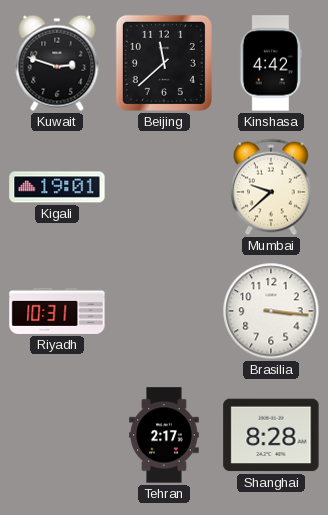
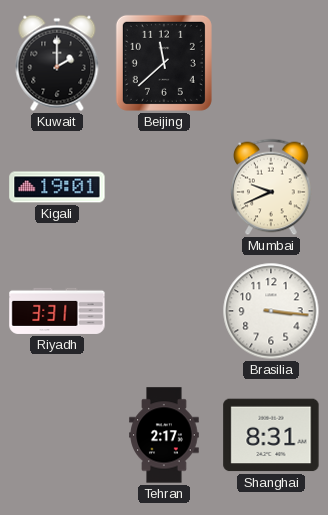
Kuwait: 2:48 -> 2:00
Kinshasa: 4:42 -> none
Mumbai: 9:38 -> 9:41
Riyadh: 10:31 -> 3:31
Shanghai: 8:28 -> 8:31
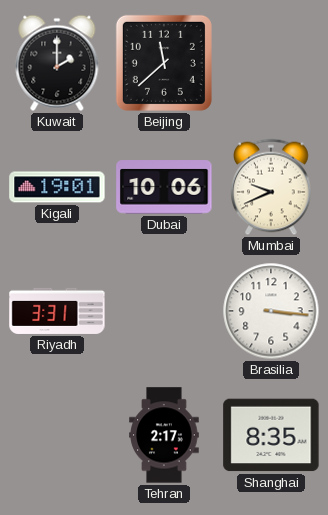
Dubai: none -> 10:06
Shanghai: 8:31 -> 8:35
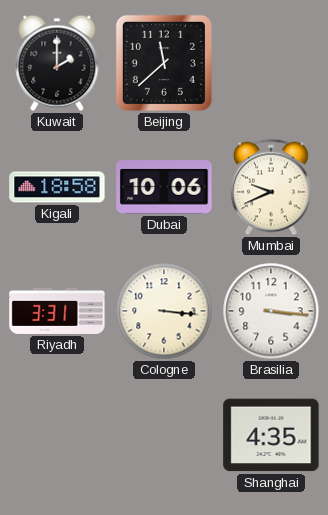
Kigali: 19:01 -> 18:58
Cologne: none -> 3:16
Tehran: 2:17 -> none
Shanghai: 8:35 -> 4:35
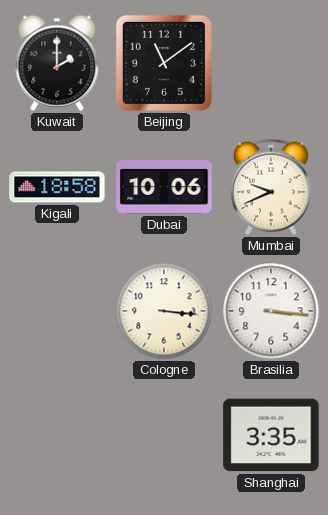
Beijing: 11:38 -> 11:09
Riyadh: 3:31 -> none
Shanghai: 4:35 -> 3:35
